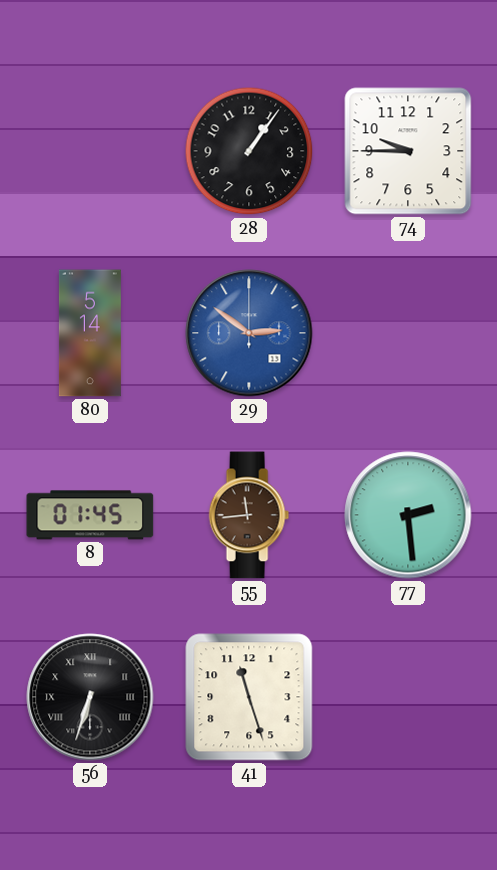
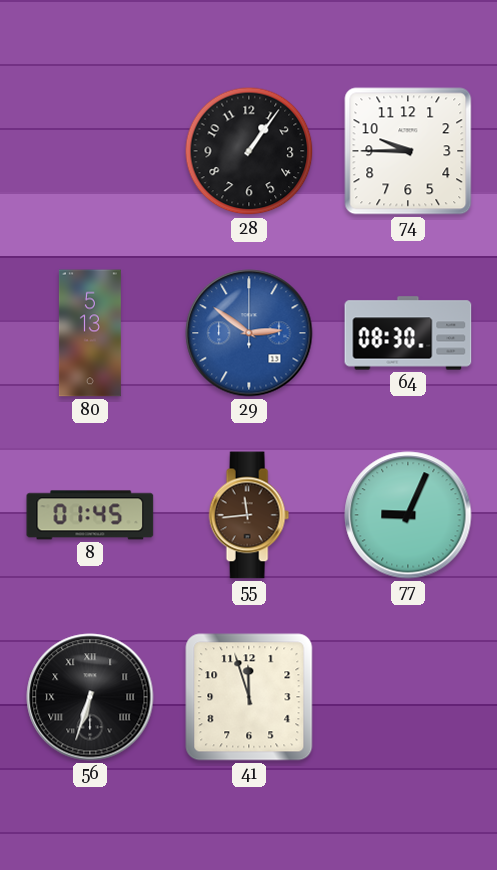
80: 5:14 -> 5:13
64: none -> 08:30
77: 2:29 -> 9:04
41: 11:27 -> 11:57
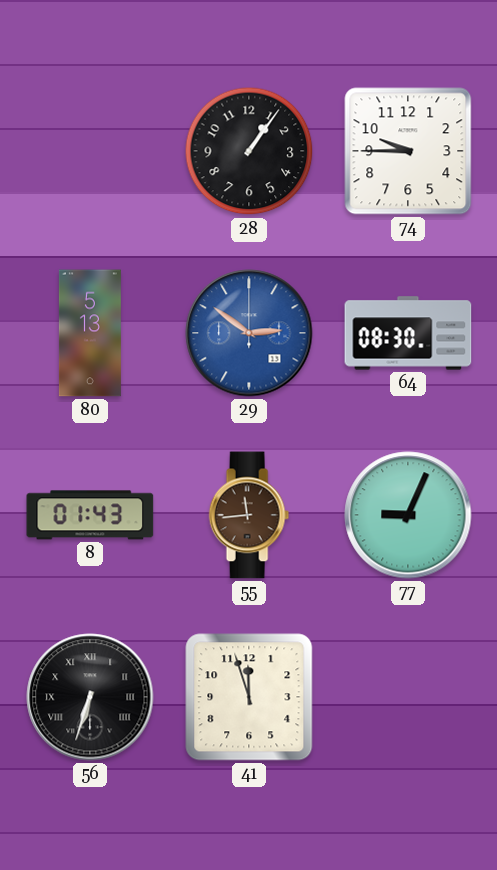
8: 01:45 -> 01:43
